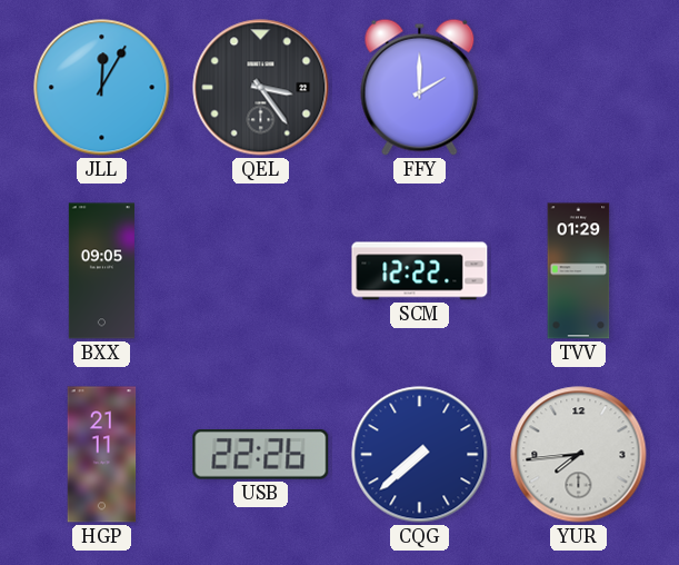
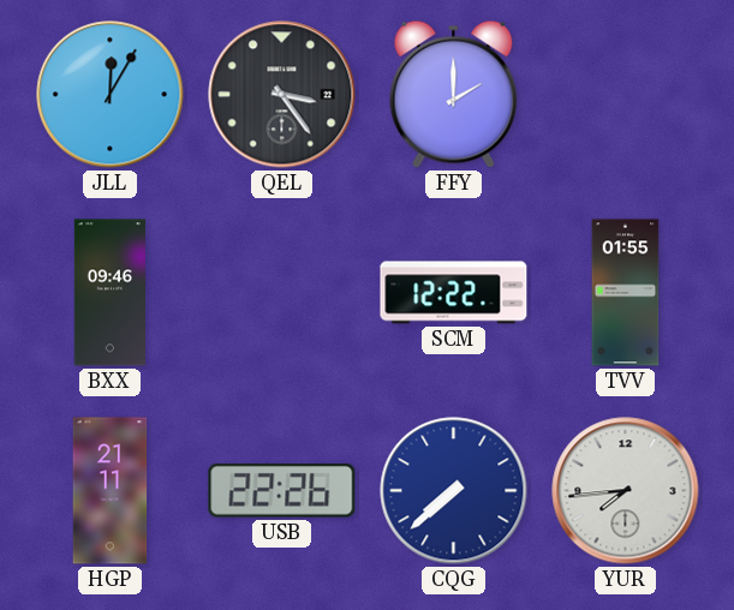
BXX: 09:05 -> 09:46
TVV: 01:29 -> 01:55
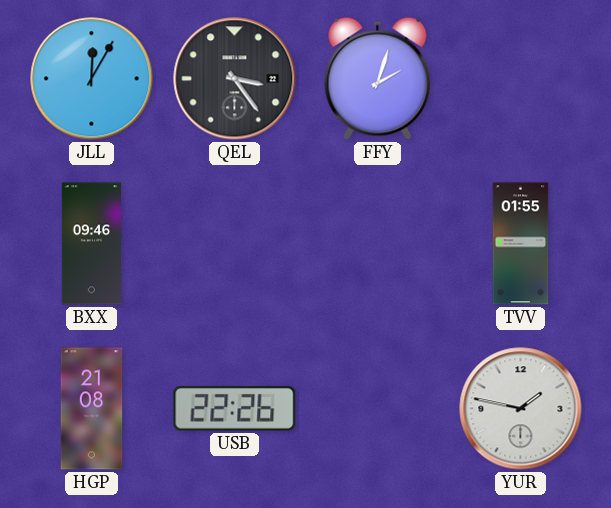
FFY: 2:00 -> 2:03
SCM: 12:22 -> none
HGP: 21:11 -> 21:08
CQG: 7:38 -> none
YUR: 7:44 -> 1:47
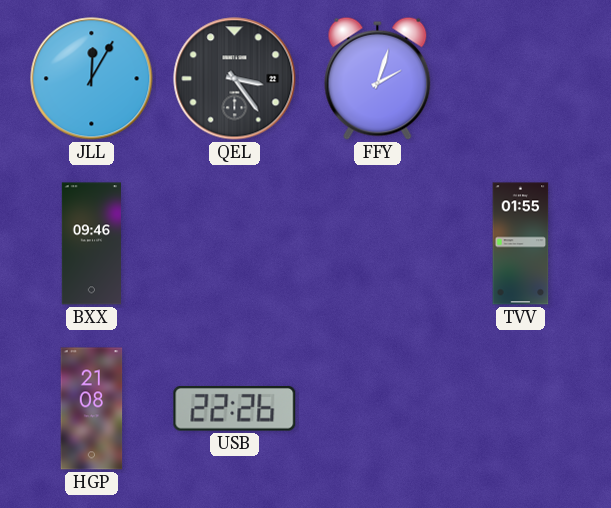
YUR: 1:47 -> none
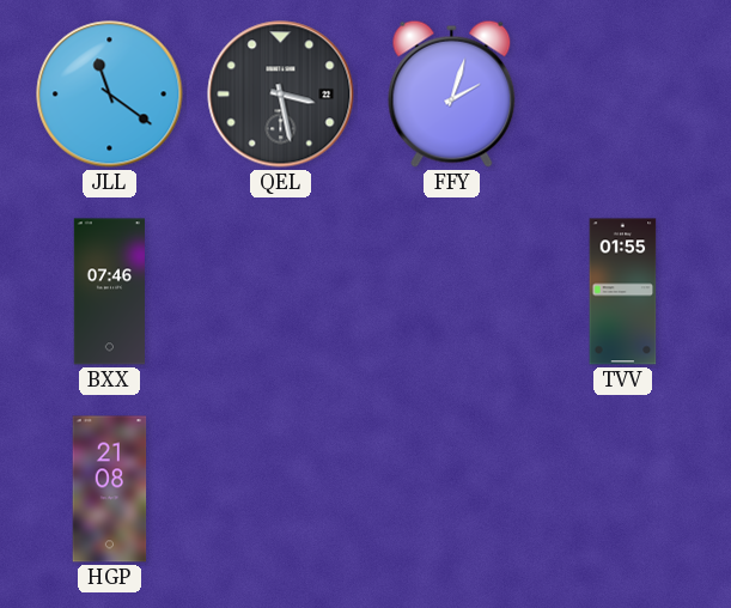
JLL: 12:05 -> 11:21
QEL: 3:24 -> 3:28
BXX: 09:46 -> 07:46
USB: 22:26 -> none
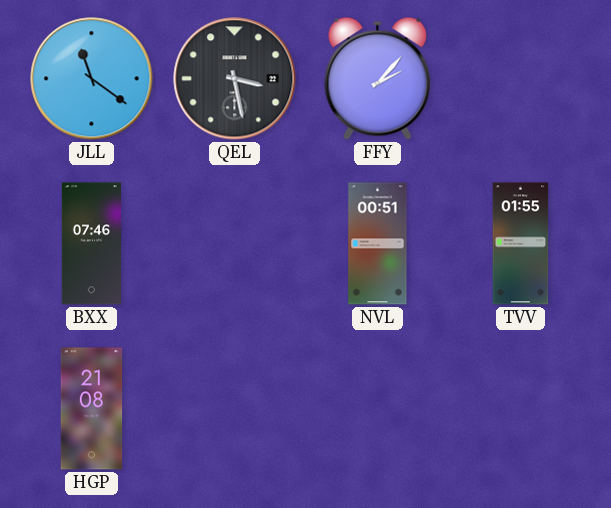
FFY: 2:03 -> 2:07
NVL: none -> 00:51
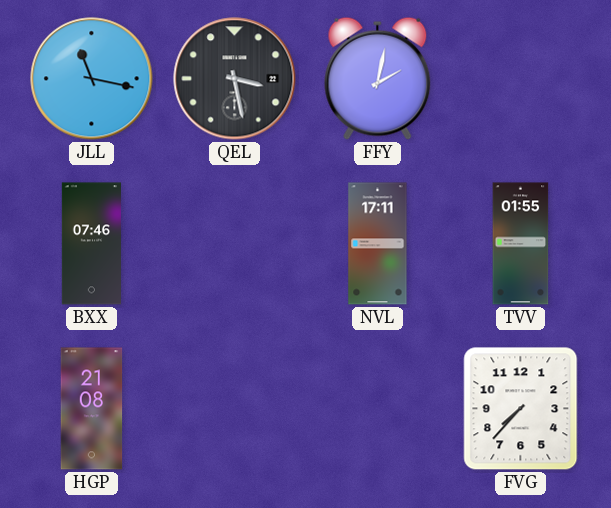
JLL: 11:21 -> 11:17
FFY: 2:07 -> 2:02
NVL: 00:51 -> 17:11
FVG: none -> 7:37
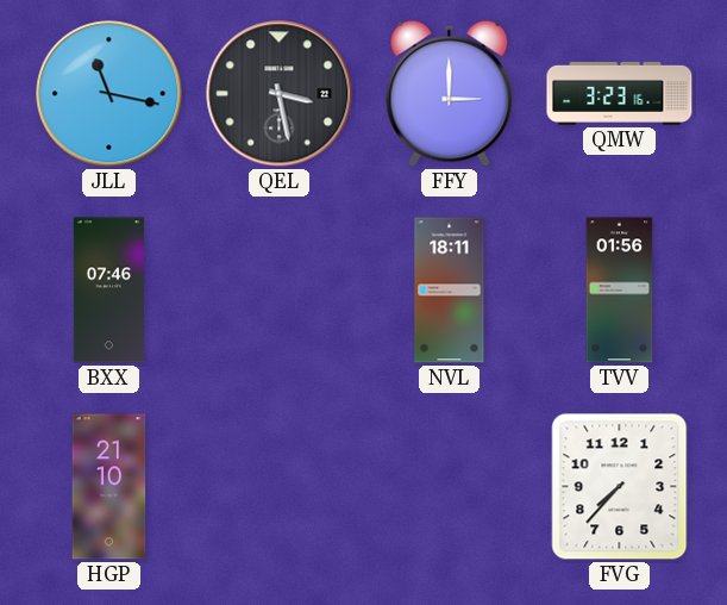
FFY: 2:02 -> 3:00
QMW: none -> 3:23
NVL: 17:11 -> 18:11
TVV: 01:55 -> 01:56
HGP: 21:08 -> 21:10
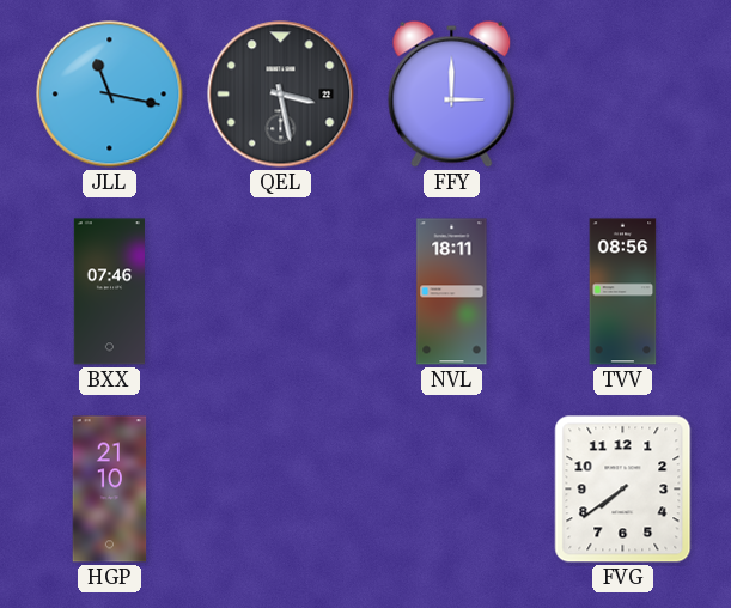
QMW: 3:23 -> none
TVV: 01:56 -> 08:56
FVG: 7:37 -> 7:39
